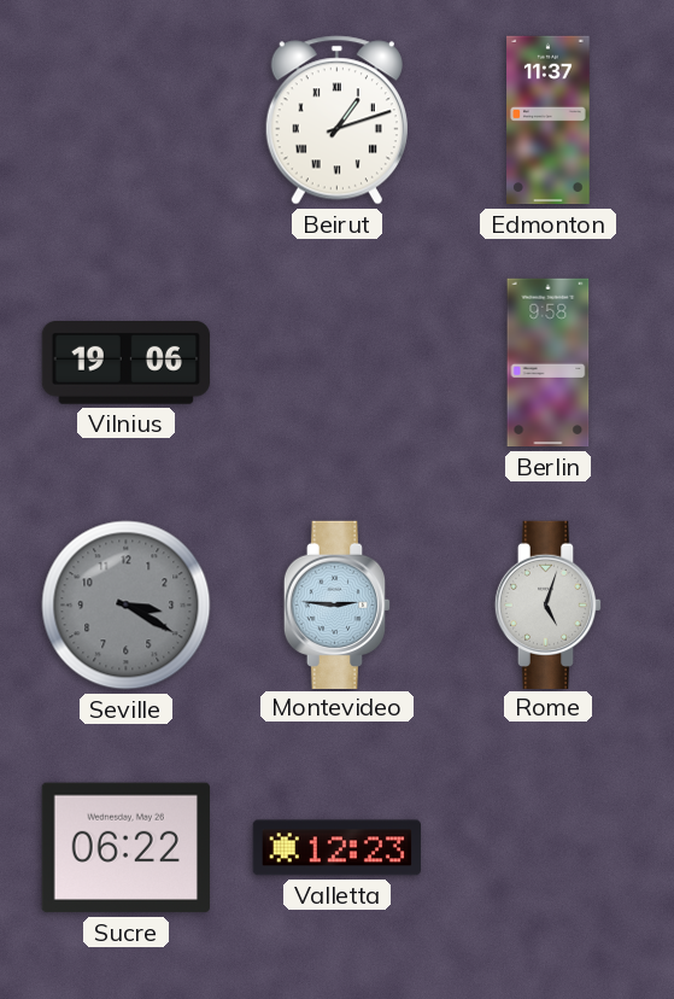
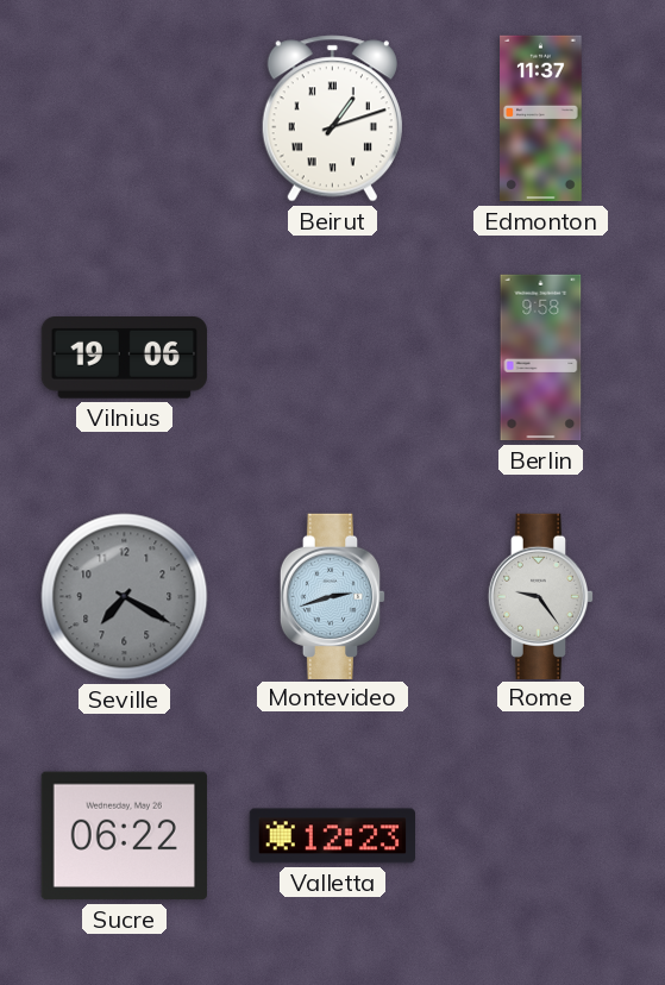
Seville: 3:20 -> 7:20
Montevideo: 2:46 -> 2:42
Rome: 5:03 -> 9:24
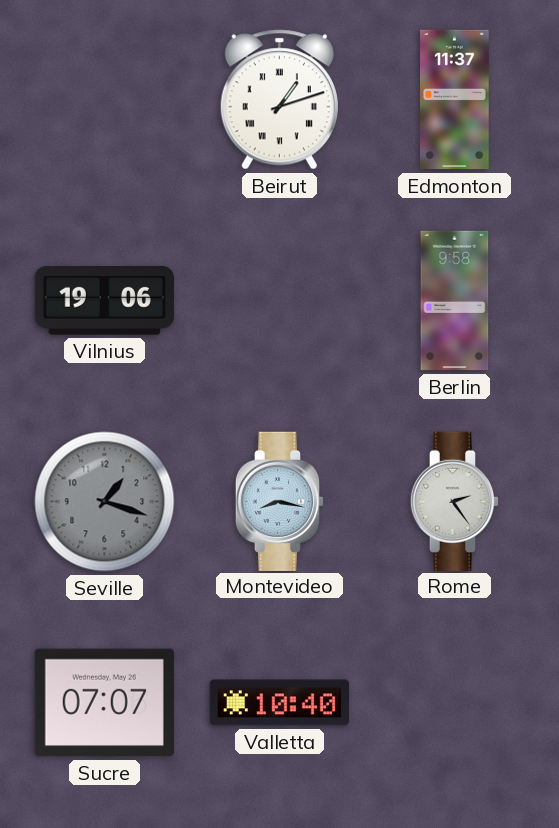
Seville: 7:20 -> 1:18
Montevideo: 2:42 -> 8:17
Rome: 9:24 -> 2:24
Sucre: 06:22 -> 07:07
Valletta: 12:23 -> 10:40
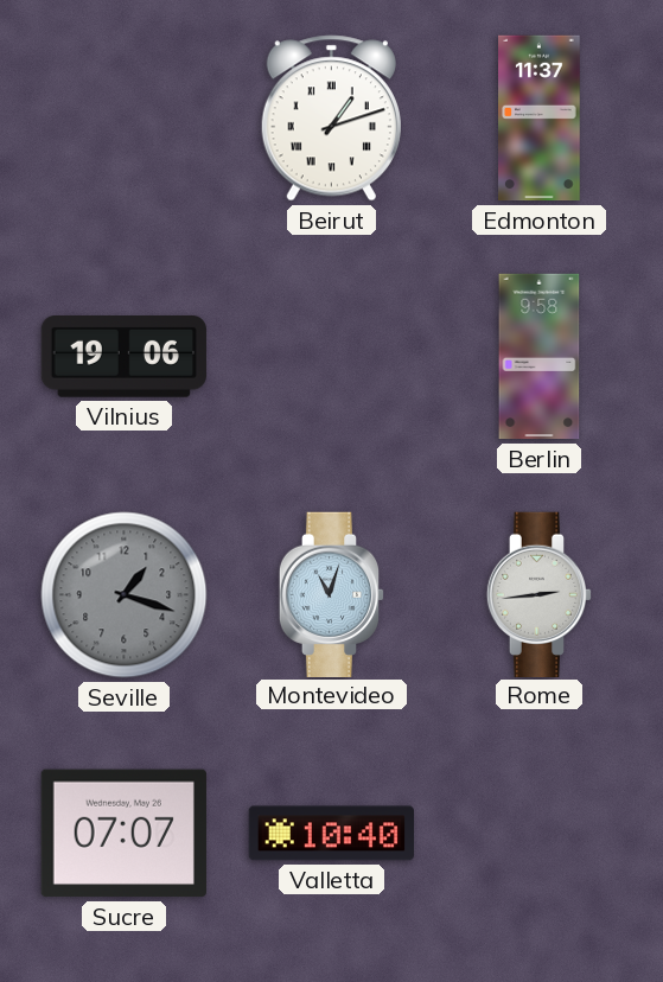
Montevideo: 8:17 -> 11:03
Rome: 2:24 -> 2:44
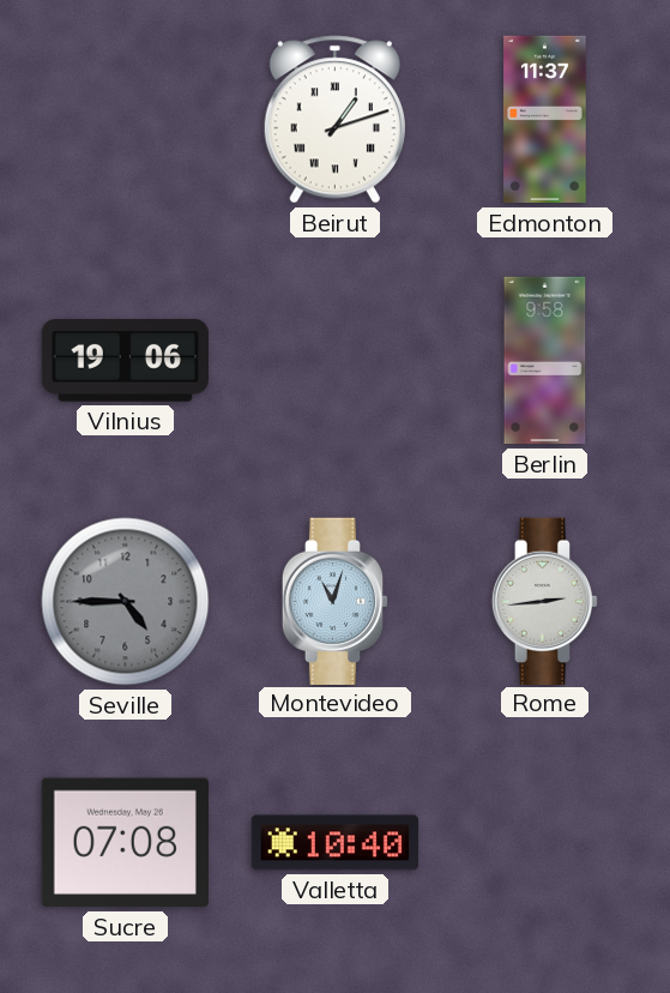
Seville: 1:18 -> 4:45
Sucre: 07:07 -> 07:08
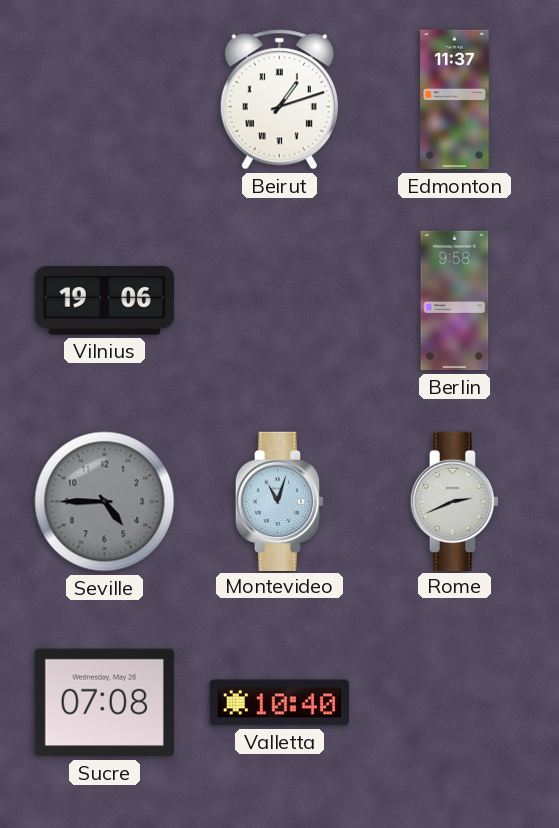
Rome: 2:44 -> 2:41
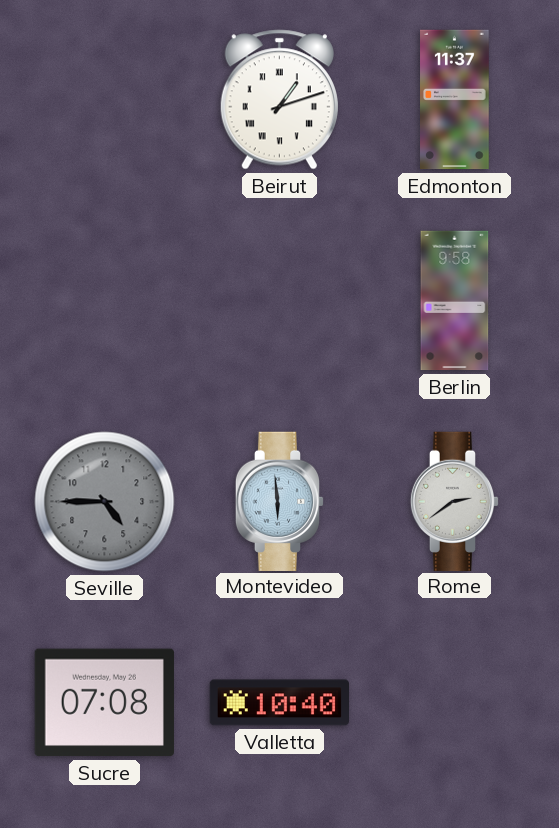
Vilnius: 19:06 -> none
Montevideo: 11:03 -> 5:59
Rome: 2:41 -> 2:39
